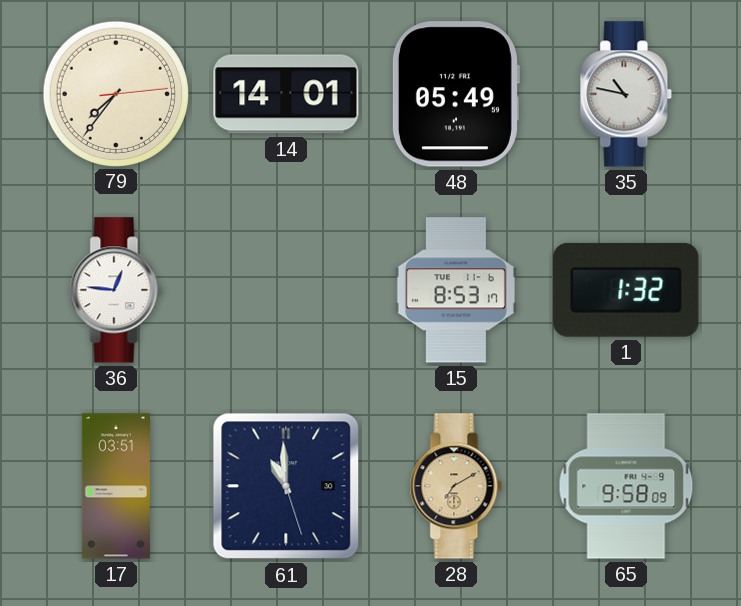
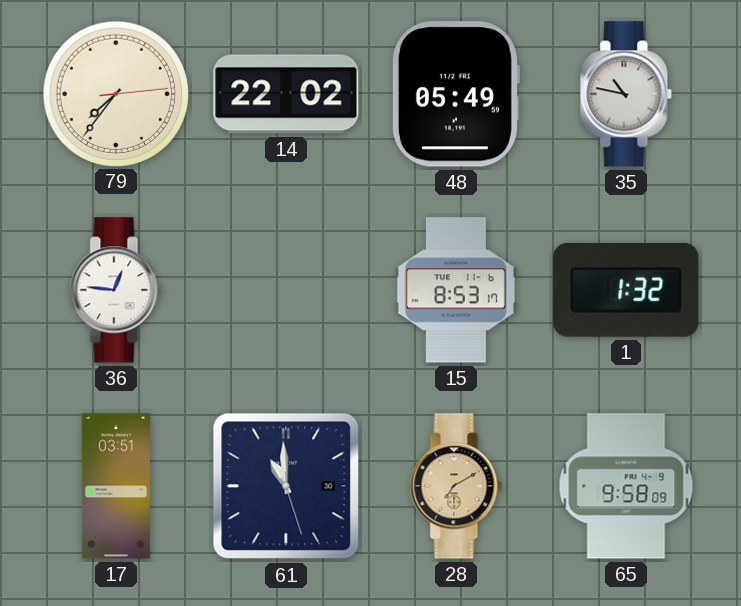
14: 14:01 -> 22:02
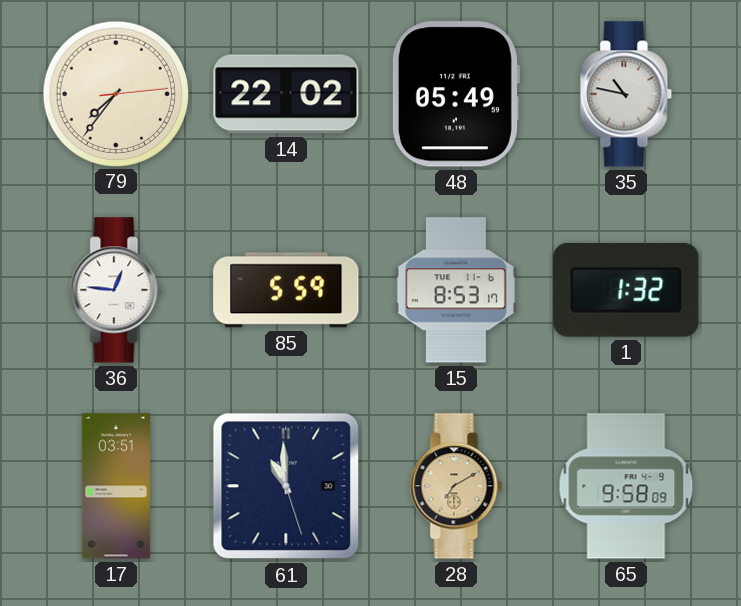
85: none -> 5:59
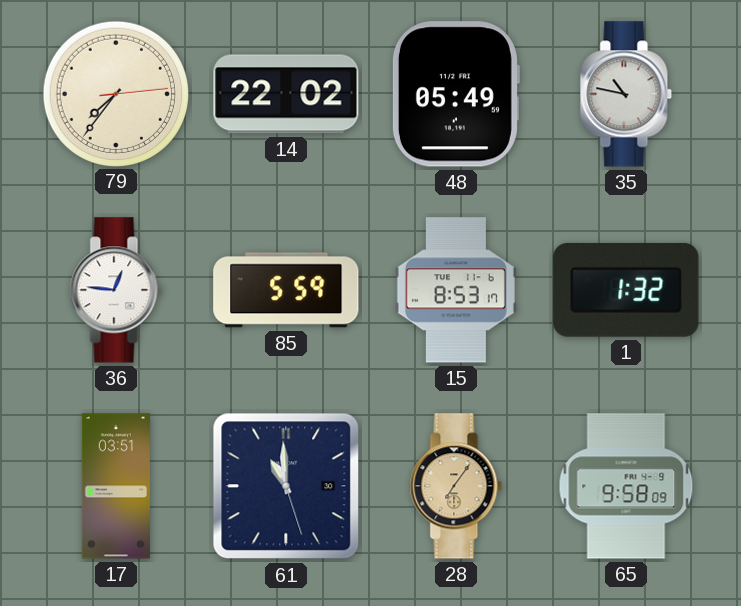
28: 7:10 -> 7:06
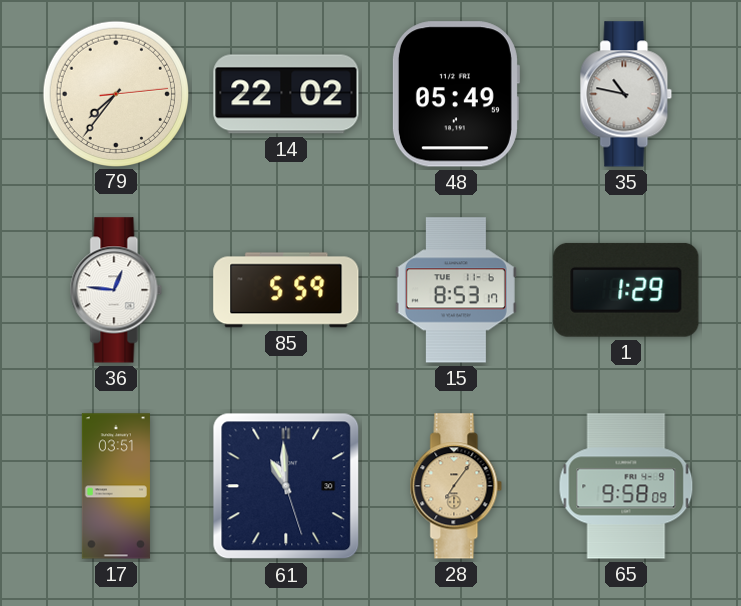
1: 1:32 -> 1:29
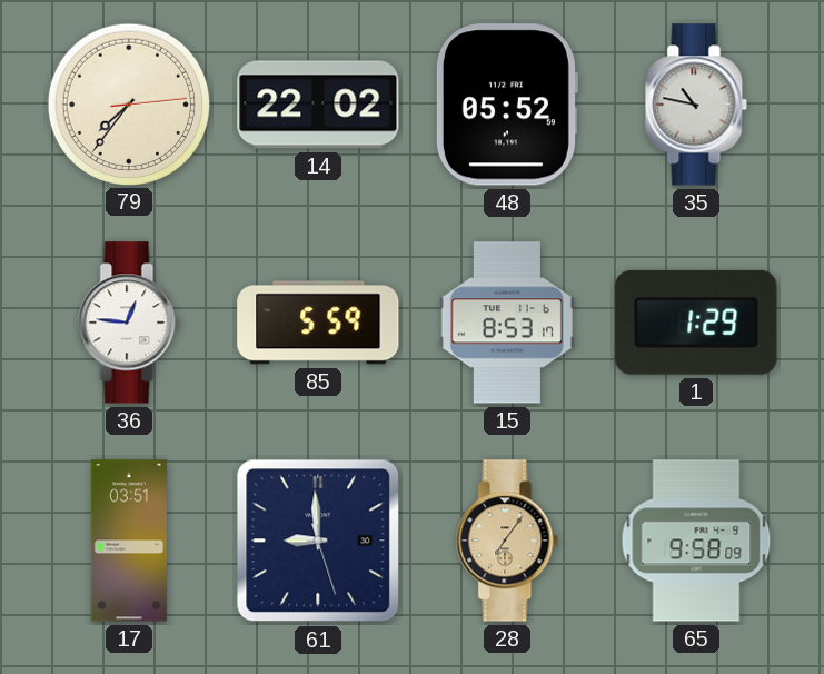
48: 05:49 -> 05:52
61: 10:59 -> 8:59
